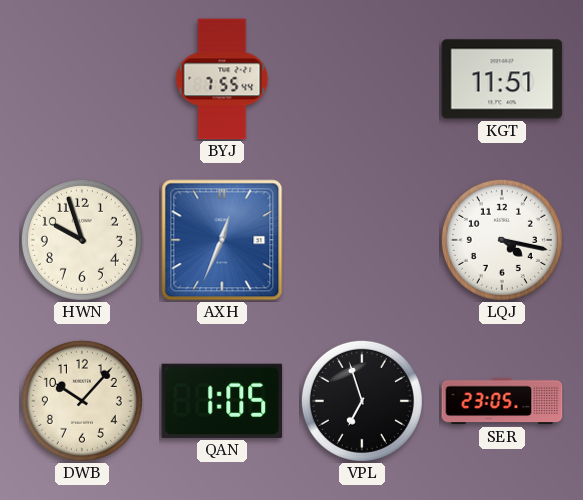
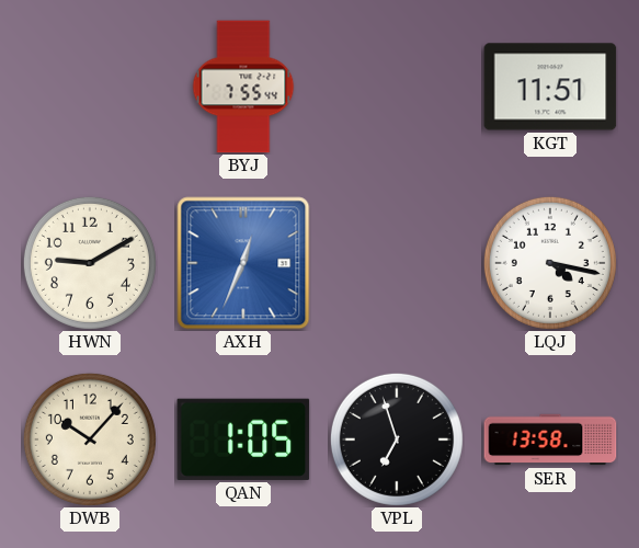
HWN: 9:57 -> 9:10
SER: 23:05 -> 13:58
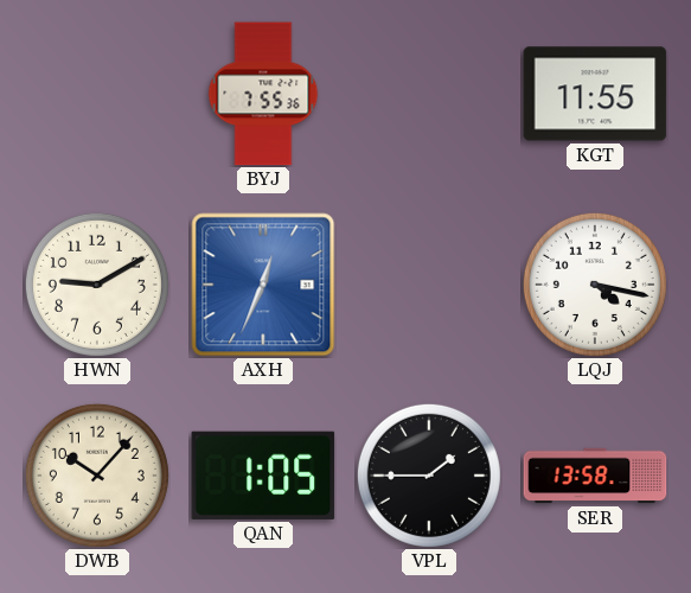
BYJ: 7:55:44 -> 7:55:36
KGT: 11:51 -> 11:55
VPL: 6:57 -> 1:45
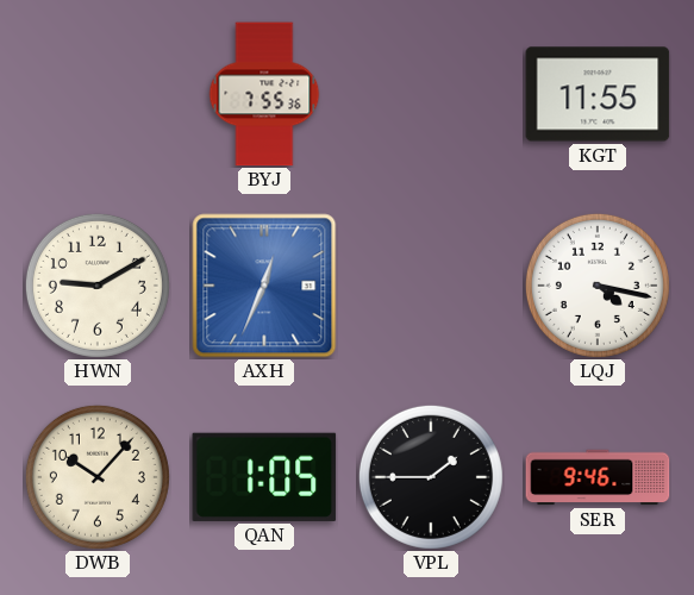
SER: 13:58 -> 9:46
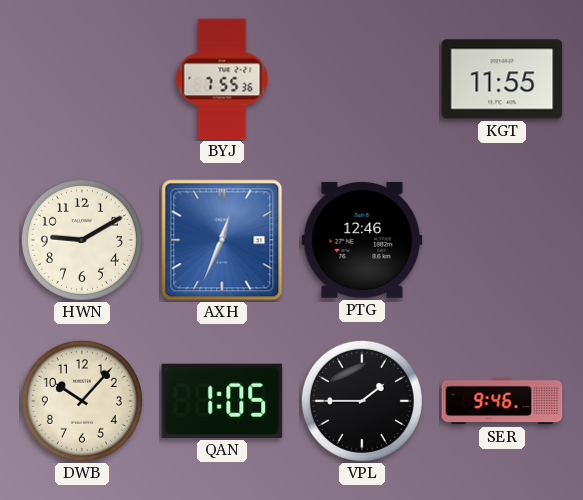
PTG: none -> 12:46
LQJ: 4:17 -> none
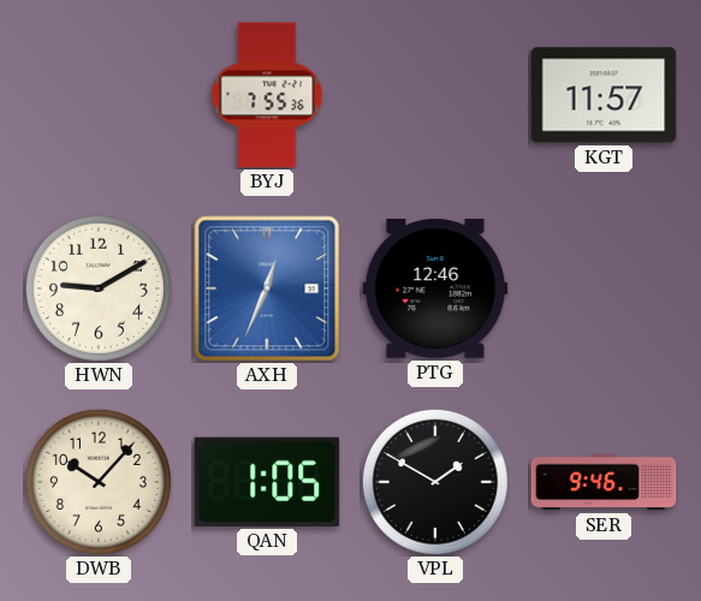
KGT: 11:55 -> 11:57
VPL: 1:45 -> 1:50
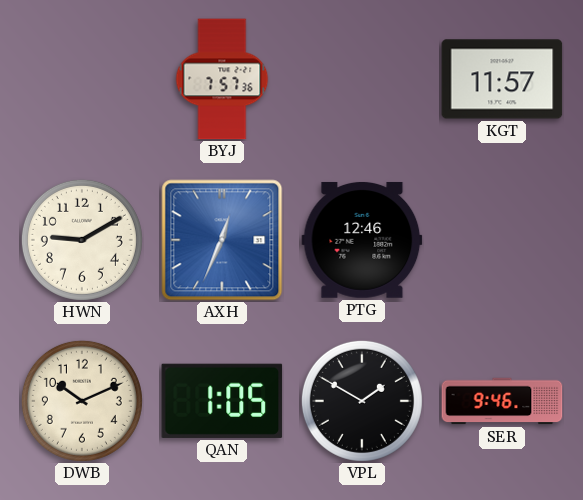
BYJ: 7:55 -> 7:57
DWB: 10:07 -> 10:11
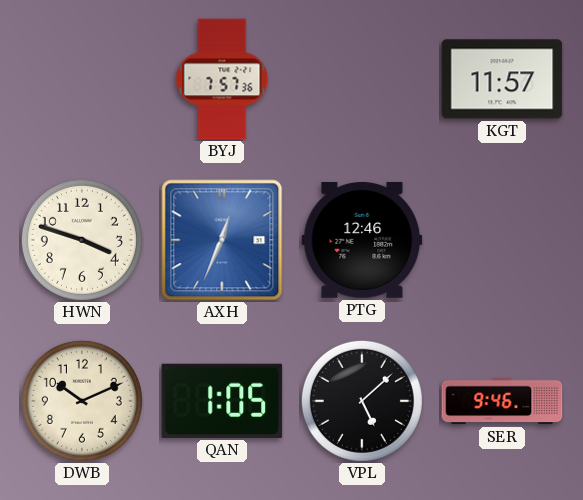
HWN: 9:10 -> 3:48
VPL: 1:50 -> 5:08
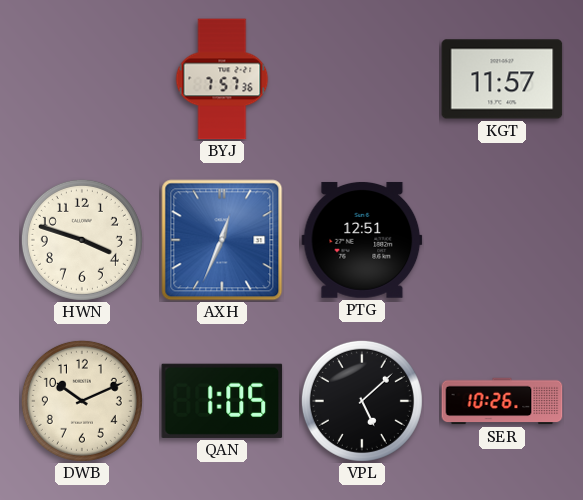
PTG: 12:46 -> 12:51
SER: 9:46 -> 10:26
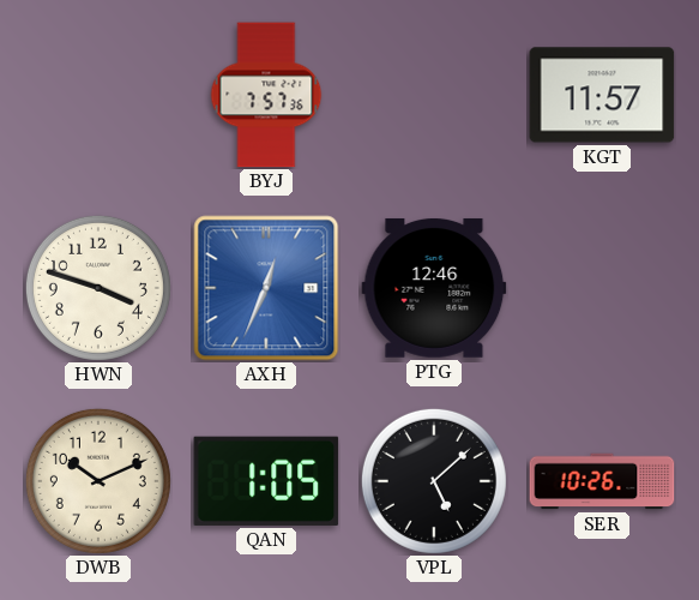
PTG: 12:51 -> 12:46
